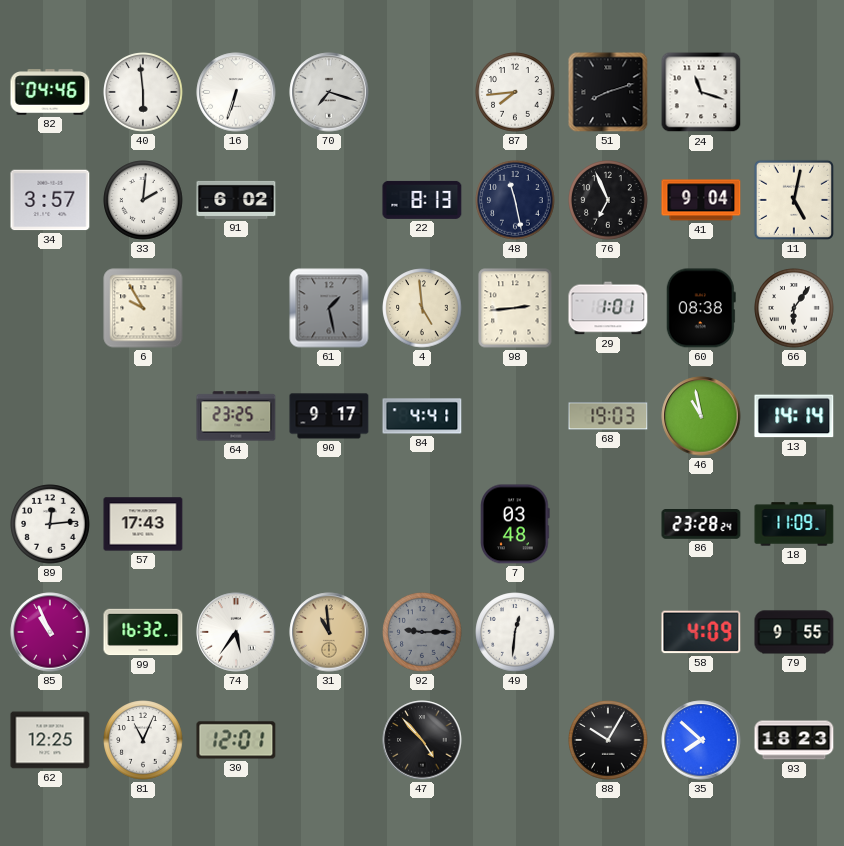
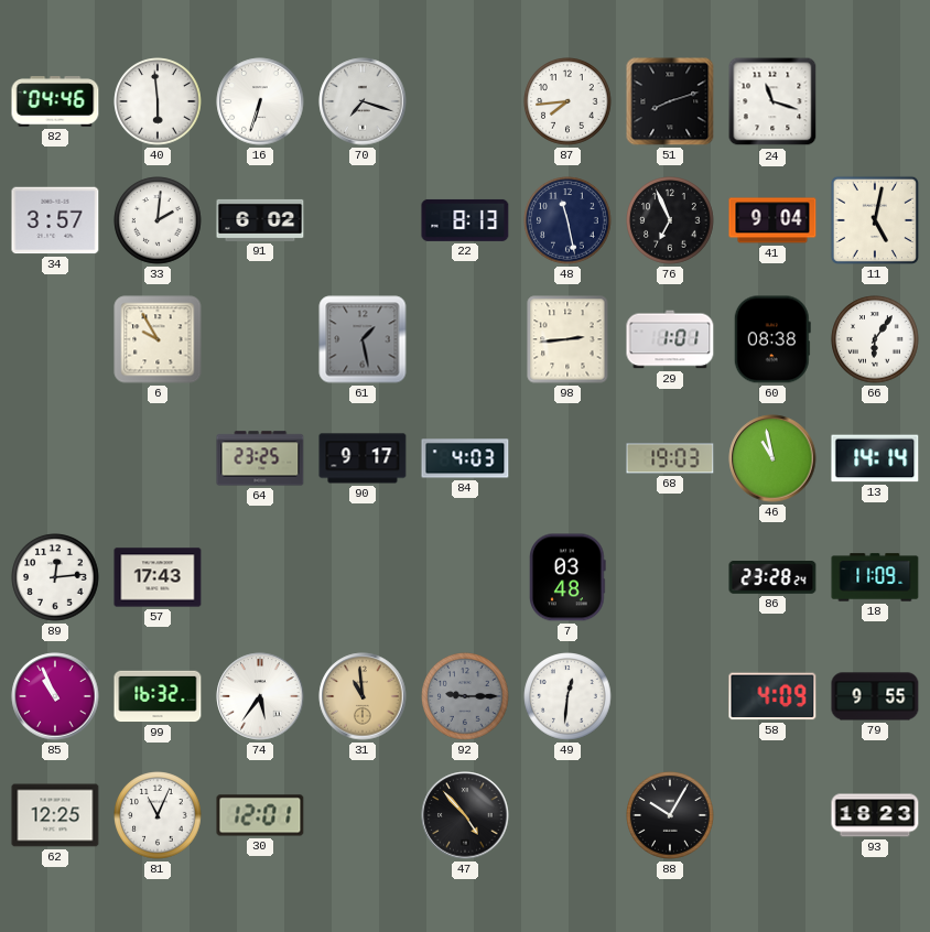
4: 4:59 -> none
84: 4:41 -> 4:03
35: 7:52 -> none
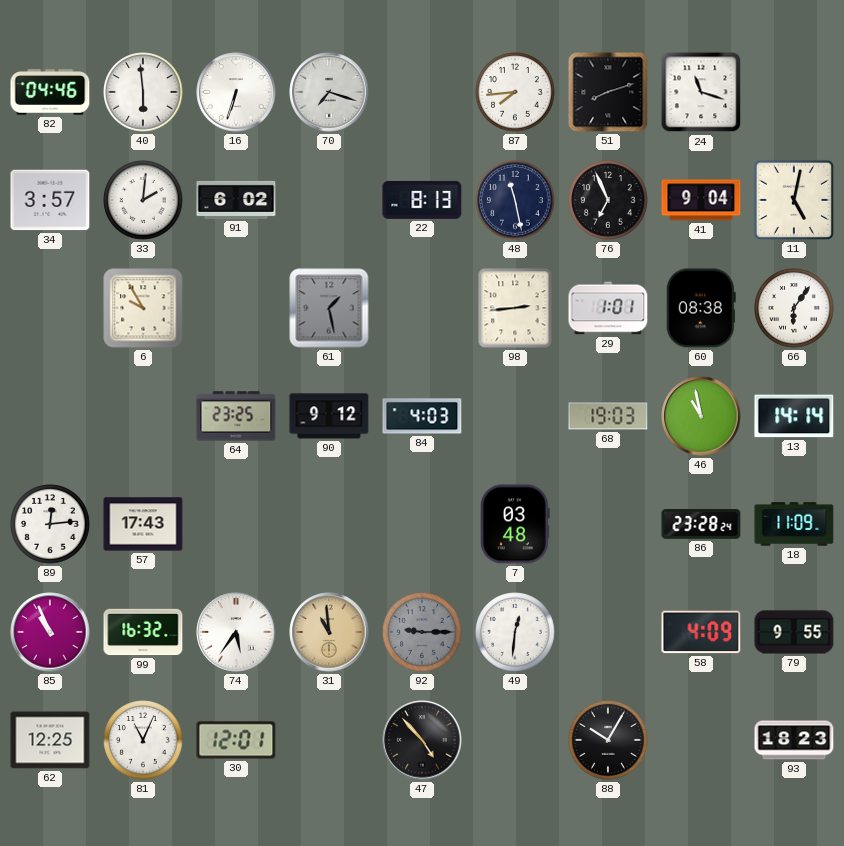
90: 9:17 -> 9:12
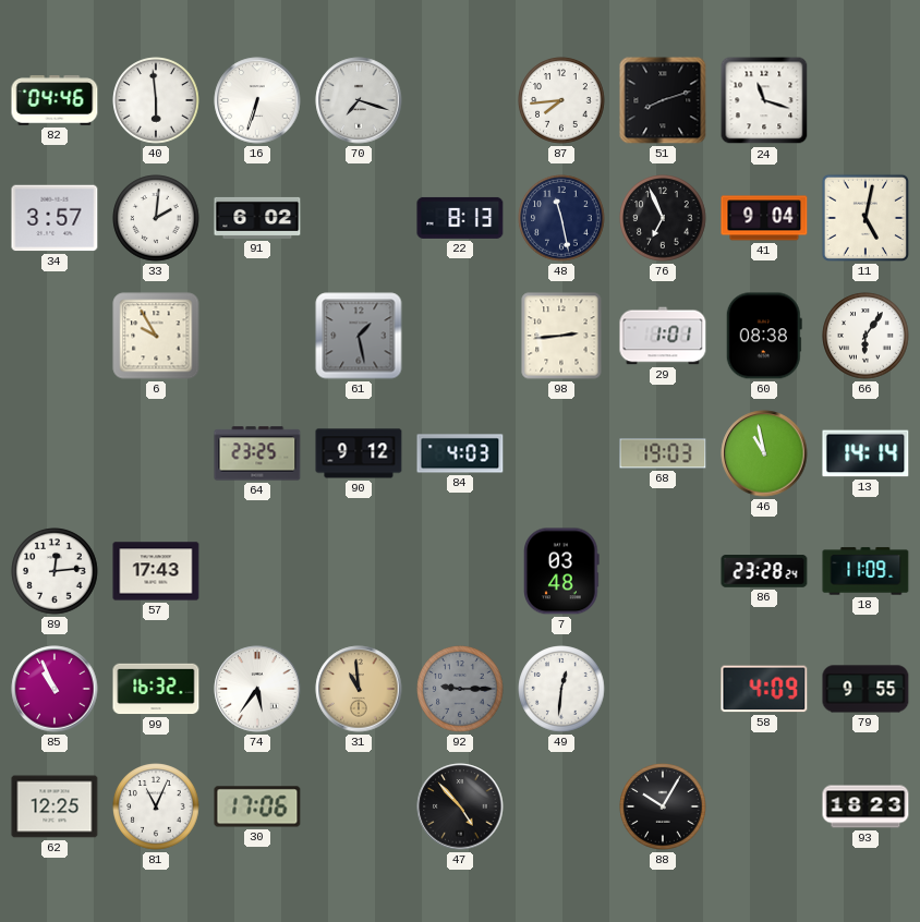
30: 12:01 -> 17:06
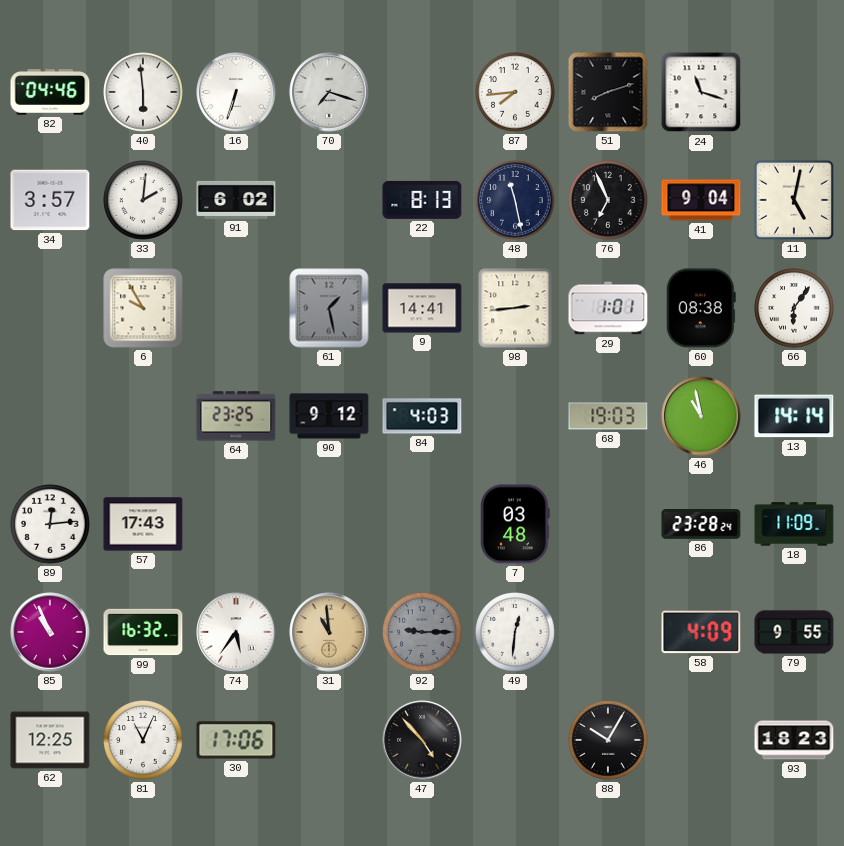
9: none -> 14:41
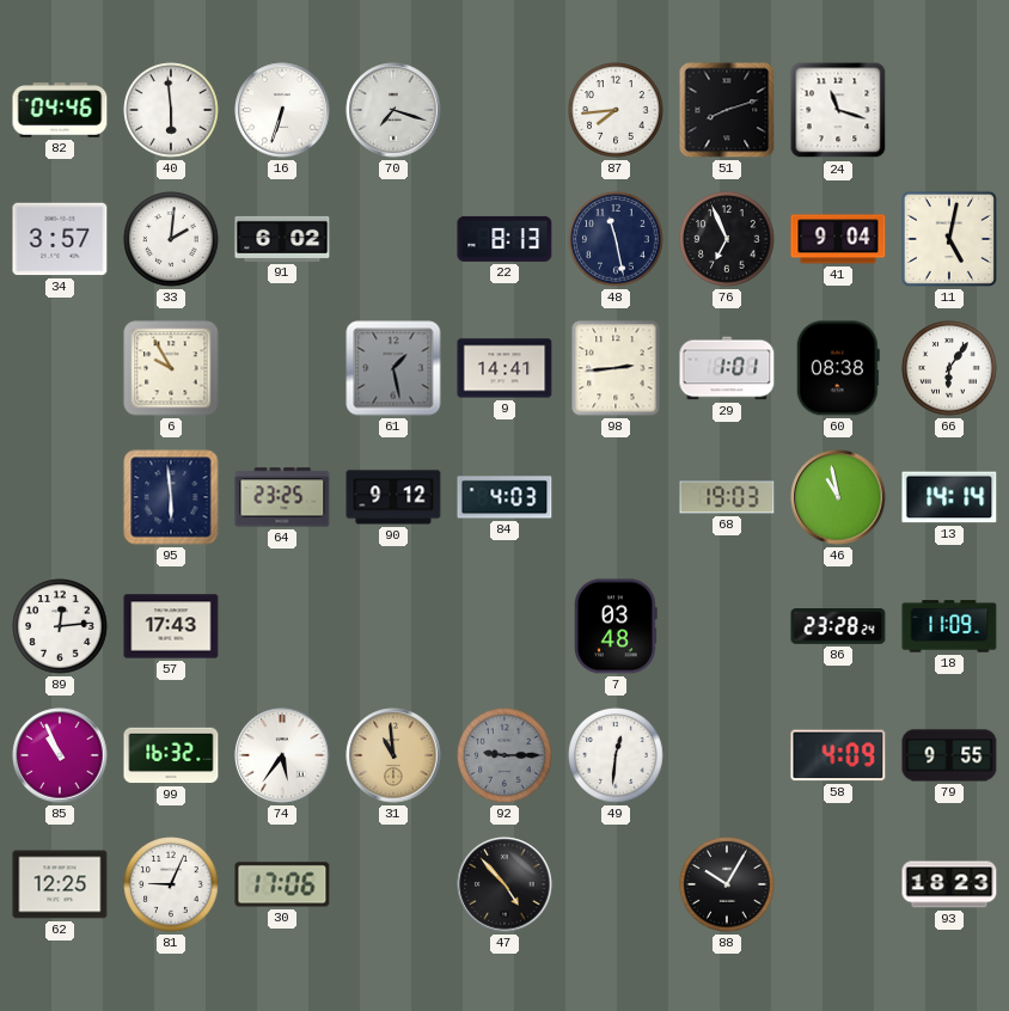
95: none -> 5:59
81: 11:04 -> 9:04
